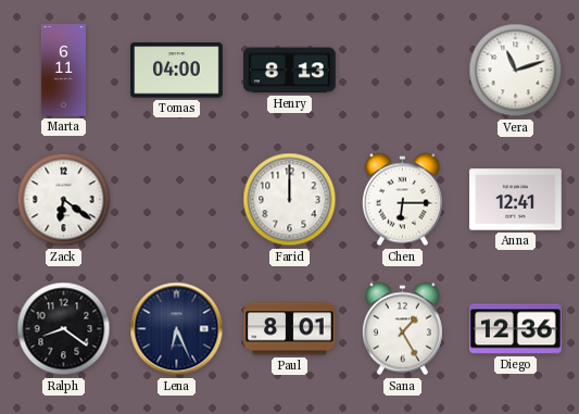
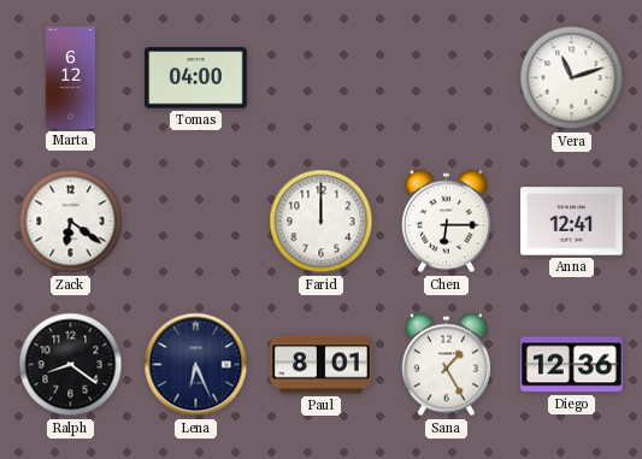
Marta: 6:11 -> 6:12
Henry: 8:13 -> none
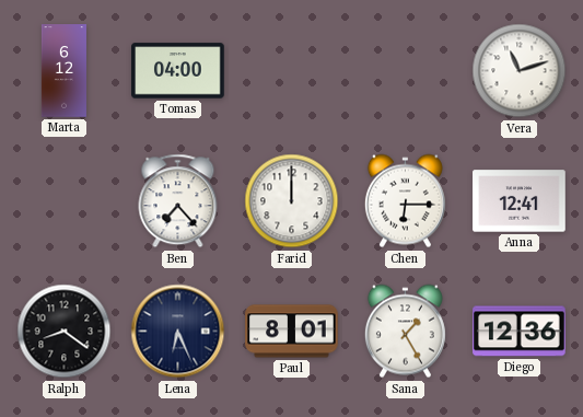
Zack: 6:21 -> none
Ben: none -> 7:23
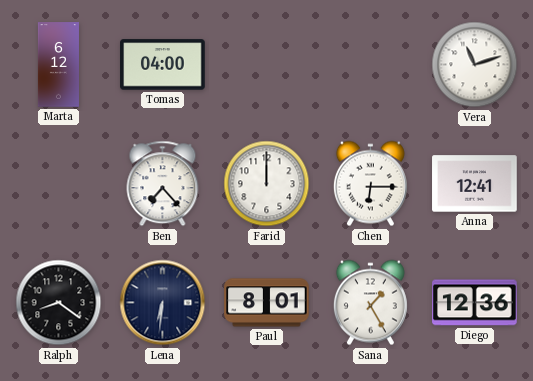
Lena: 6:26 -> 6:31
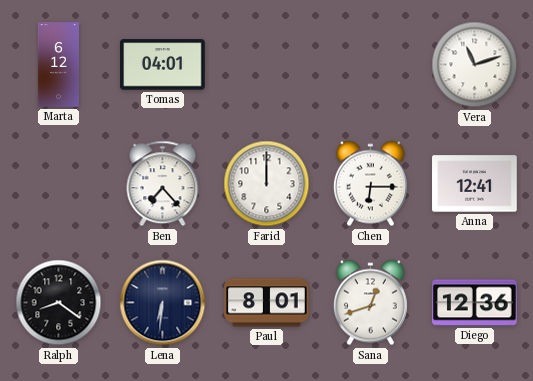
Tomas: 04:00 -> 04:01
Sana: 1:25 -> 12:42
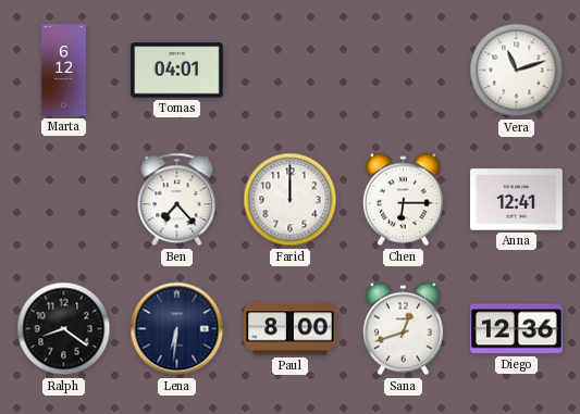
Paul: 8:01 -> 8:00
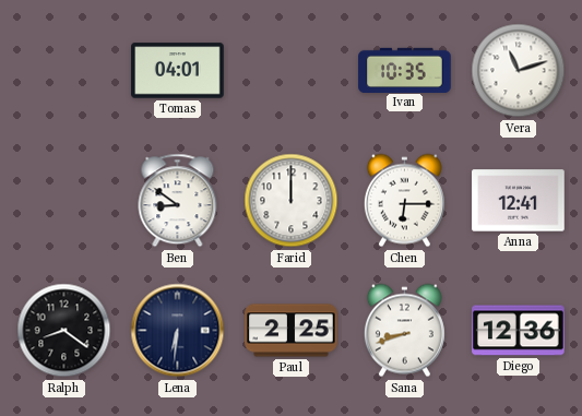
Marta: 6:12 -> none
Ivan: none -> 10:35
Ben: 7:23 -> 8:51
Paul: 8:00 -> 2:25
Sana: 12:42 -> 8:42
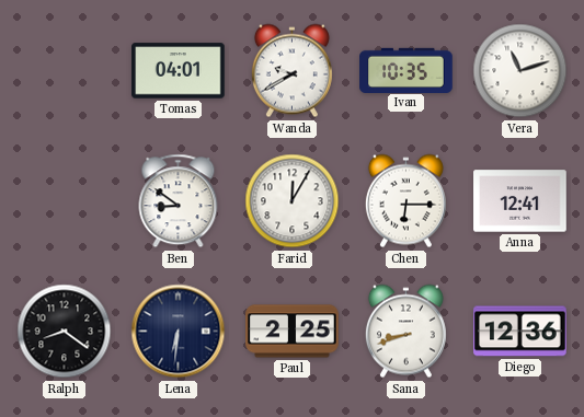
Wanda: none -> 9:40
Farid: 12:00 -> 12:05
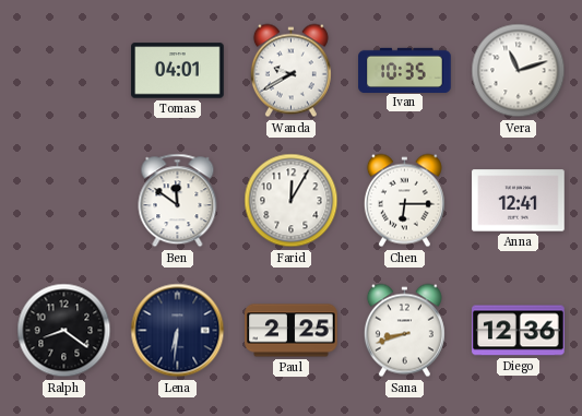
Ben: 8:51 -> 11:51
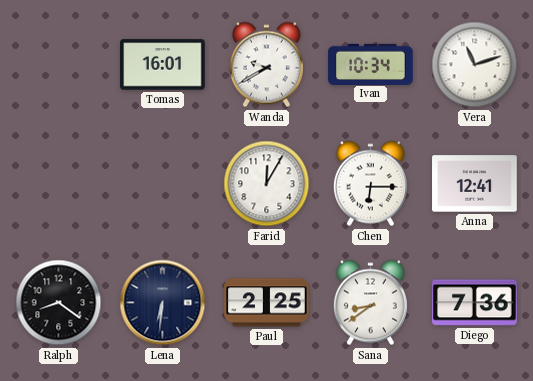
Tomas: 04:01 -> 16:01
Ivan: 10:35 -> 10:34
Ben: 11:51 -> none
Sana: 8:42 -> 8:39
Diego: 12:36 -> 7:36
